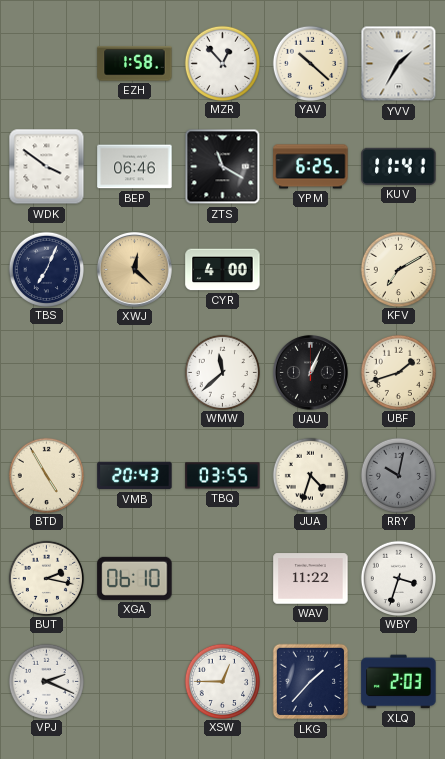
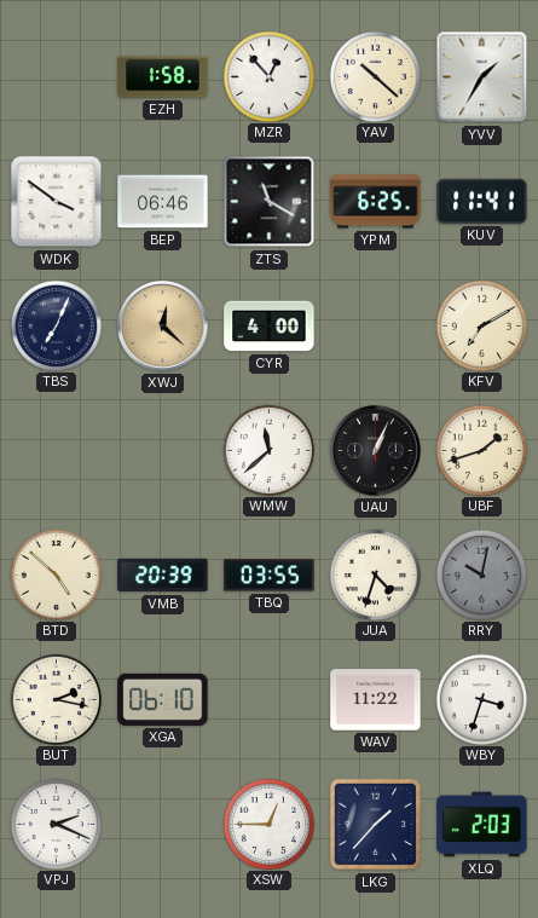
BTD: 4:55 -> 4:52
VMB: 20:43 -> 20:39
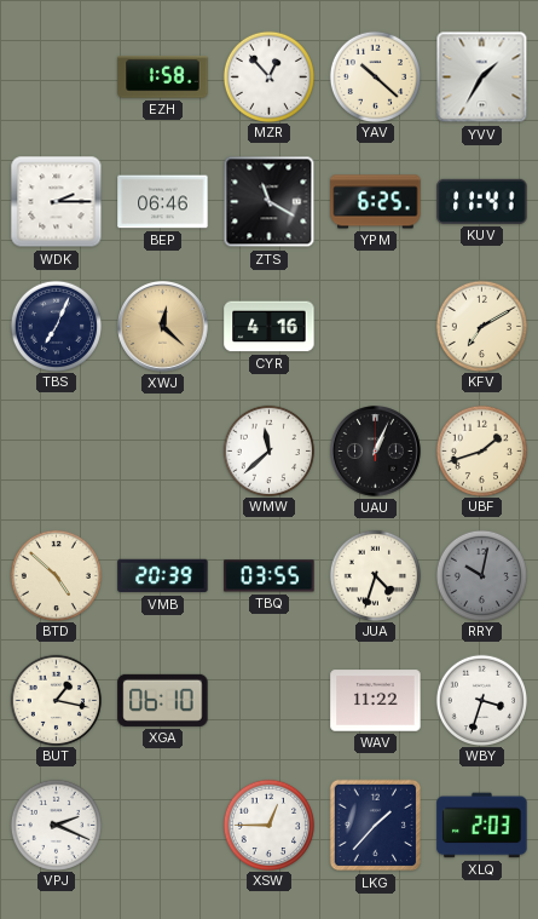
WDK: 3:51 -> 2:15
CYR: 4:00 -> 4:16
BUT: 2:17 -> 1:17
